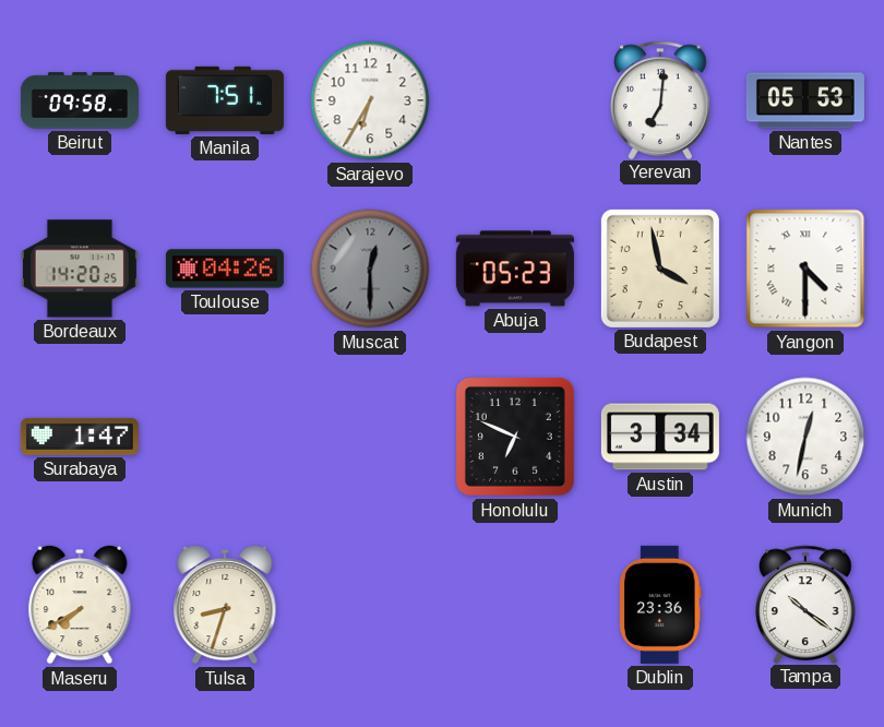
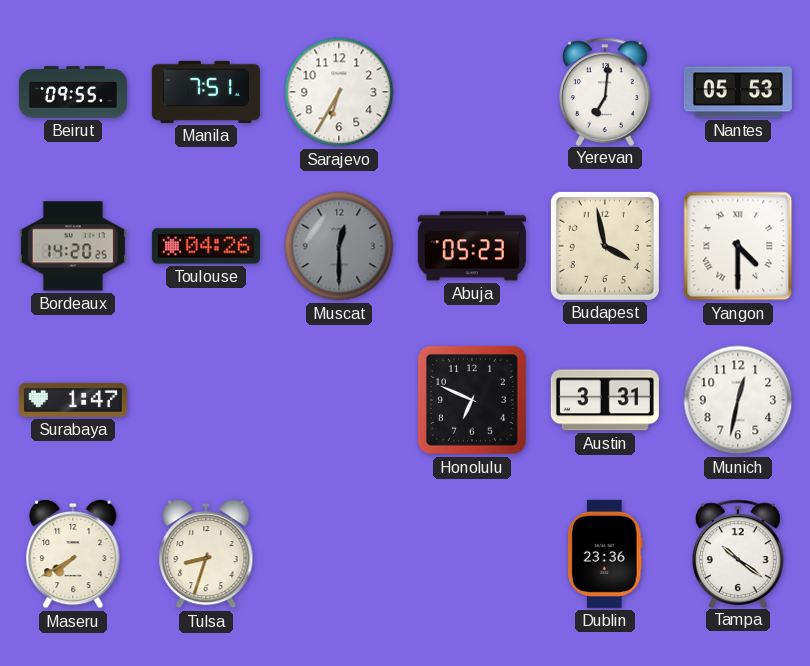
Beirut: 09:58 -> 09:55
Austin: 3:34 -> 3:31
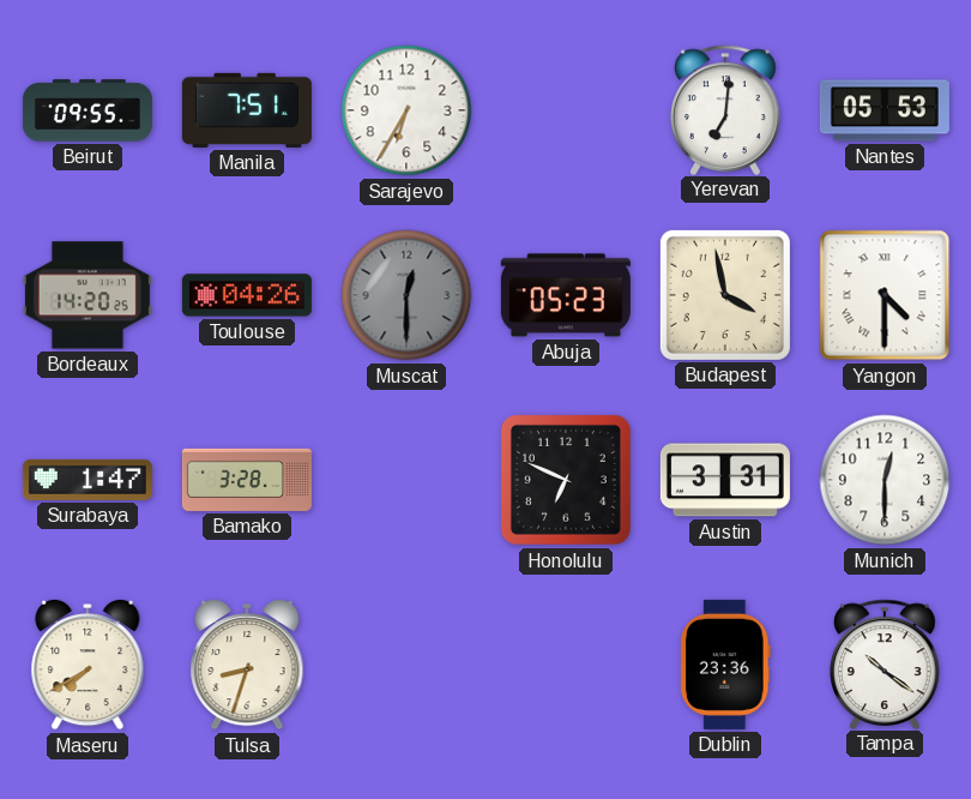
Bamako: none -> 3:28
Munich: 12:32 -> 12:30
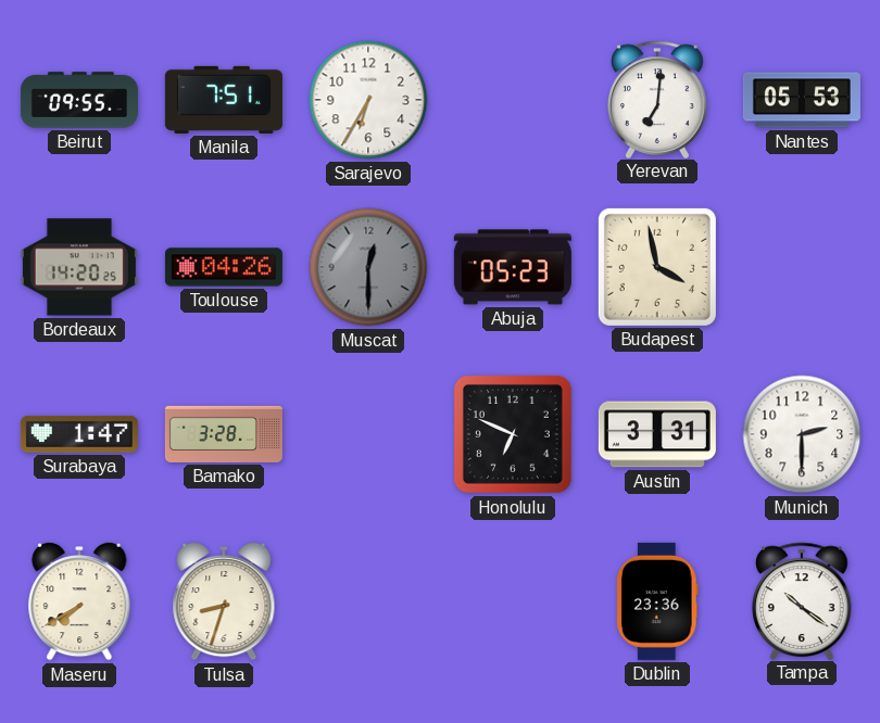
Yangon: 4:30 -> none
Munich: 12:30 -> 2:30
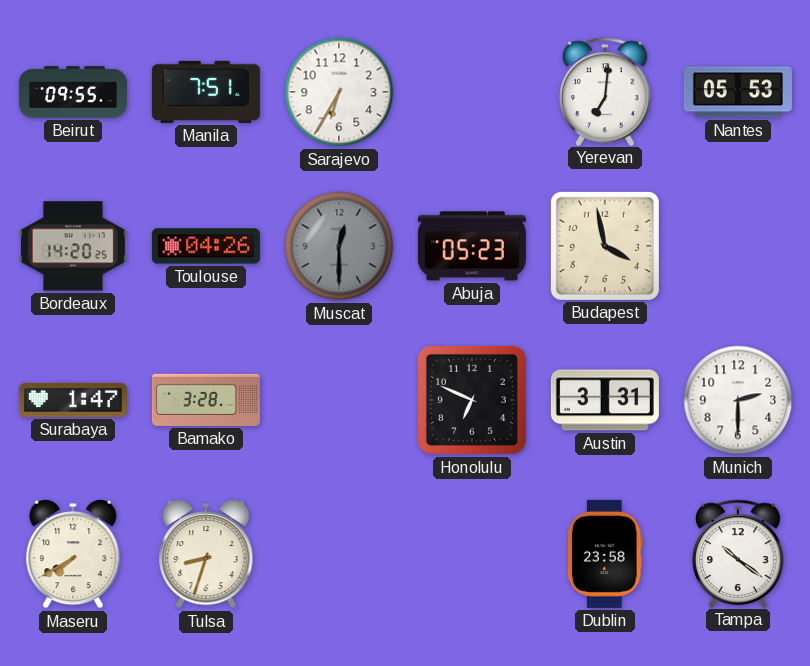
Dublin: 23:36 -> 23:58
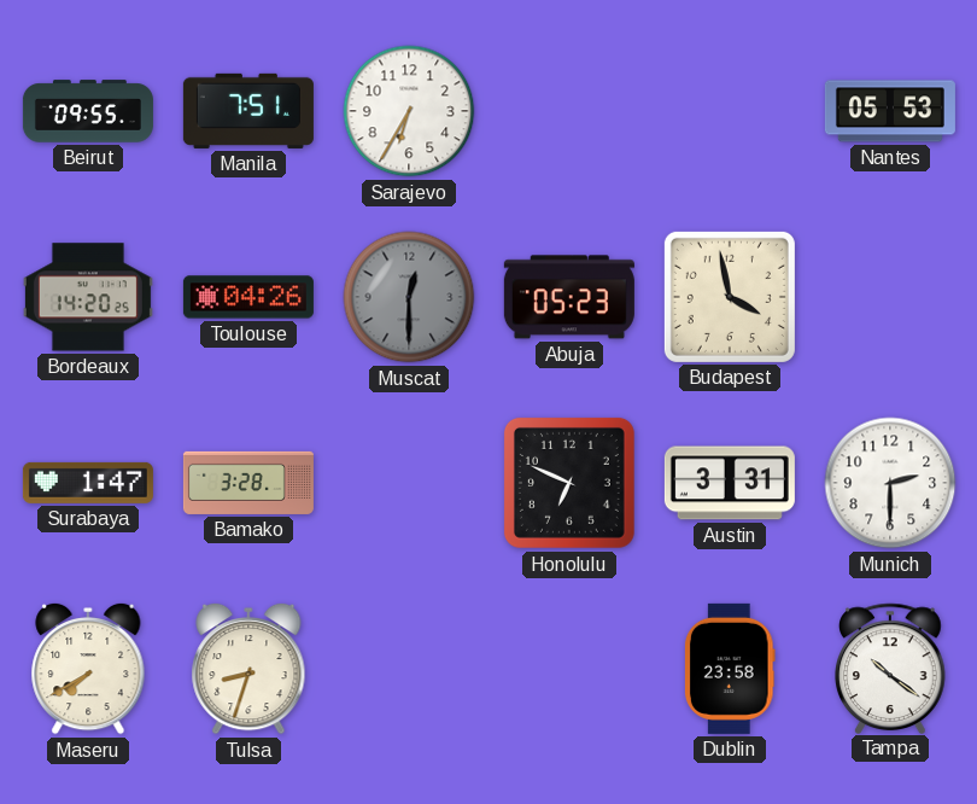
Yerevan: 7:01 -> none
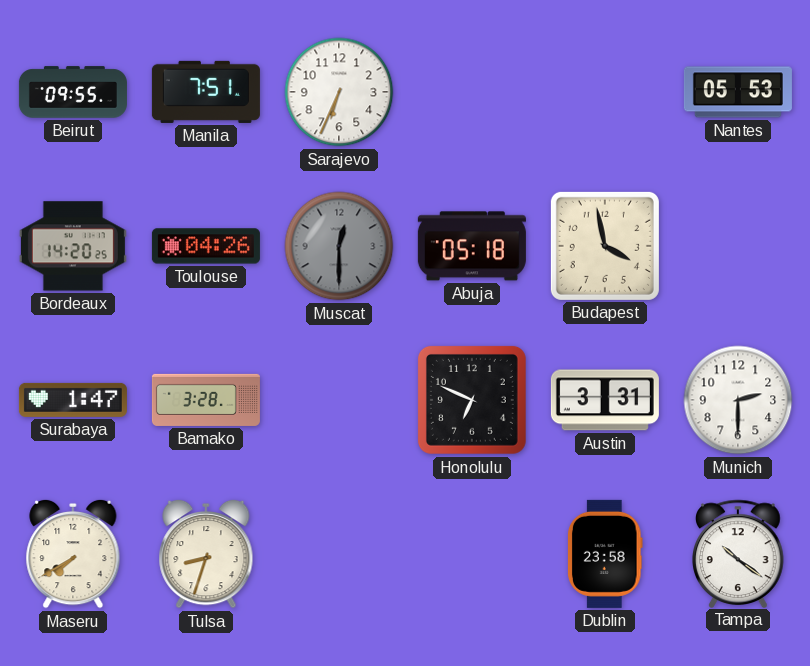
Sarajevo: 6:35 -> 6:34
Abuja: 05:23 -> 05:18
